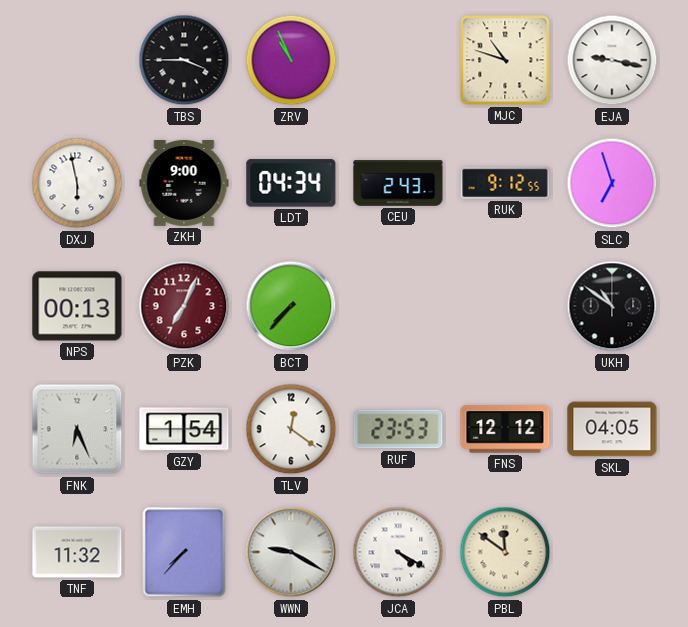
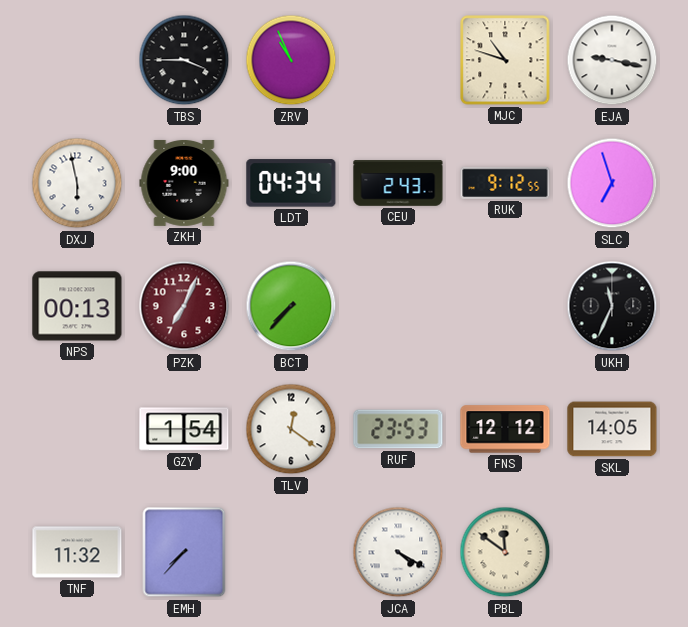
UKH: 10:51 -> 11:34
FNK: 6:26 -> none
SKL: 04:05 -> 14:05
WWN: 9:20 -> none
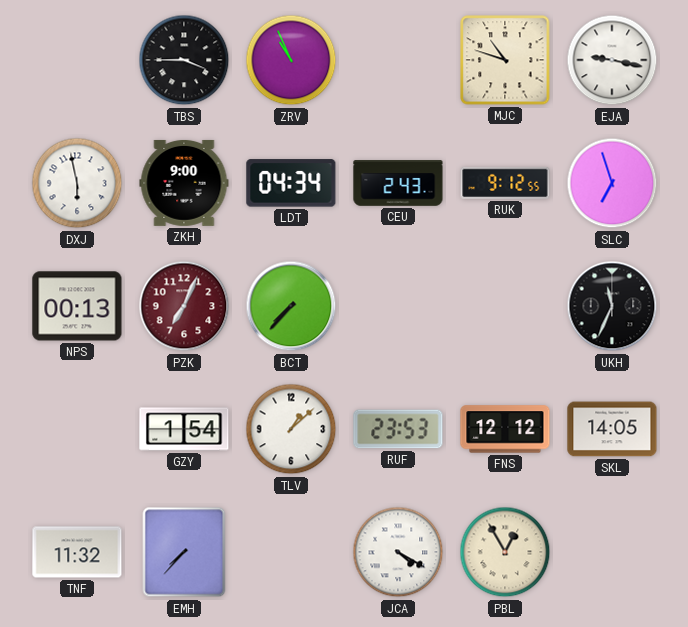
TLV: 12:21 -> 1:08
PBL: 11:51 -> 12:55
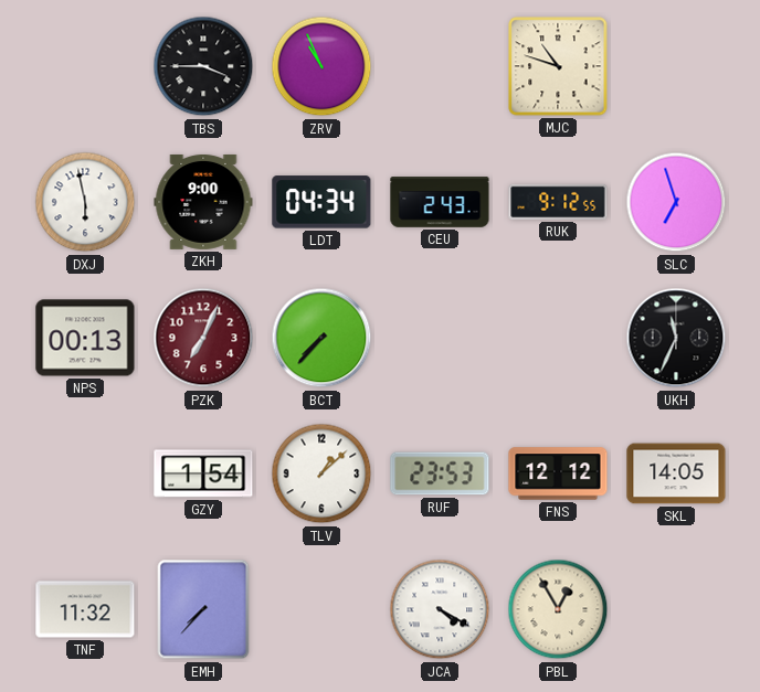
EJA: 9:17 -> none
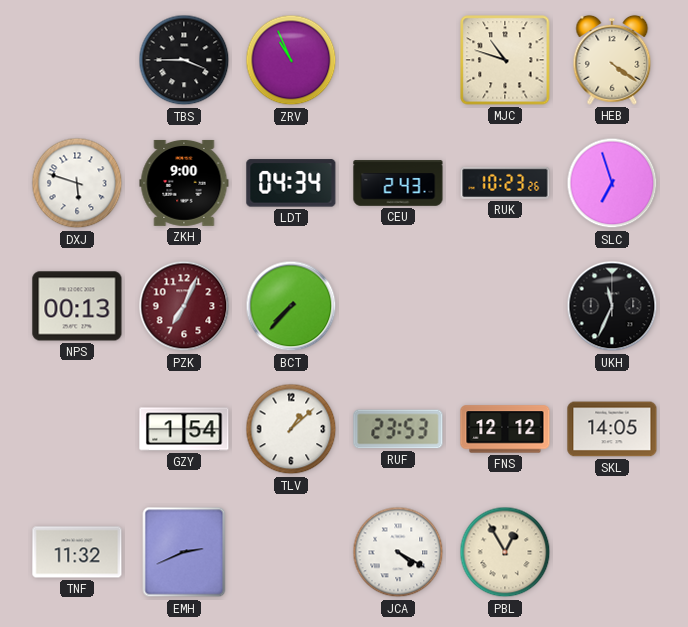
HEB: none -> 4:21
DXJ: 5:58 -> 5:48
RUK: 9:12 -> 10:23
EMH: 7:37 -> 2:41
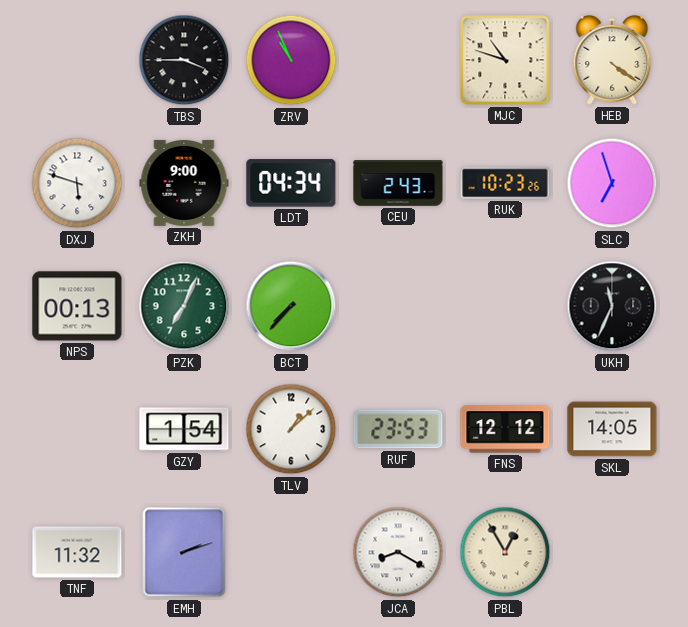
PZK dial: burgundy -> green
EMH: 2:41 -> 2:12
JCA: 4:20 -> 8:20
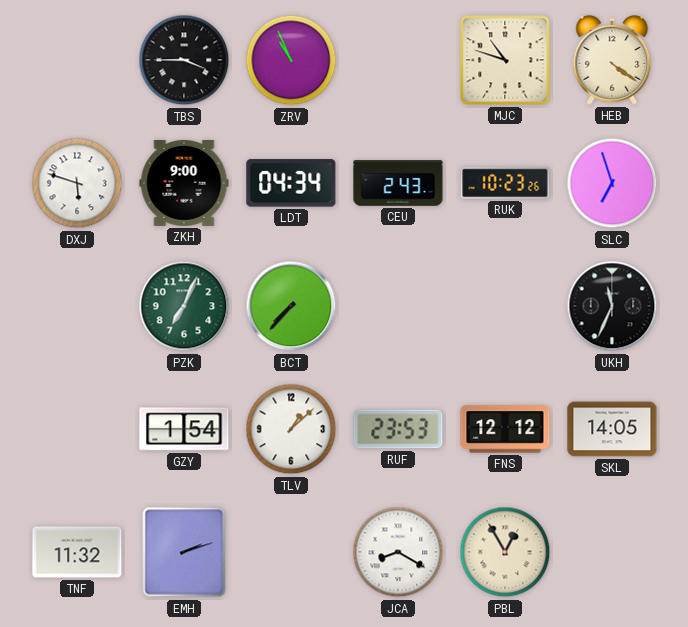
NPS: 00:13 -> none
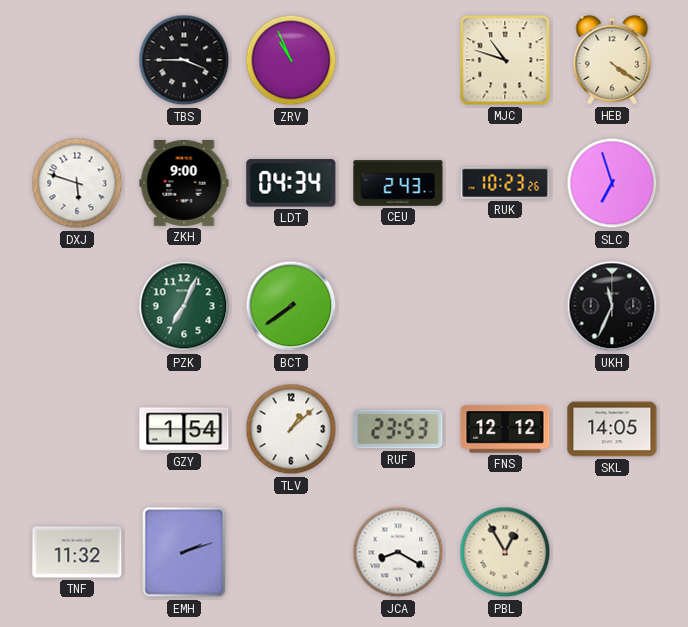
BCT: 7:37 -> 7:39
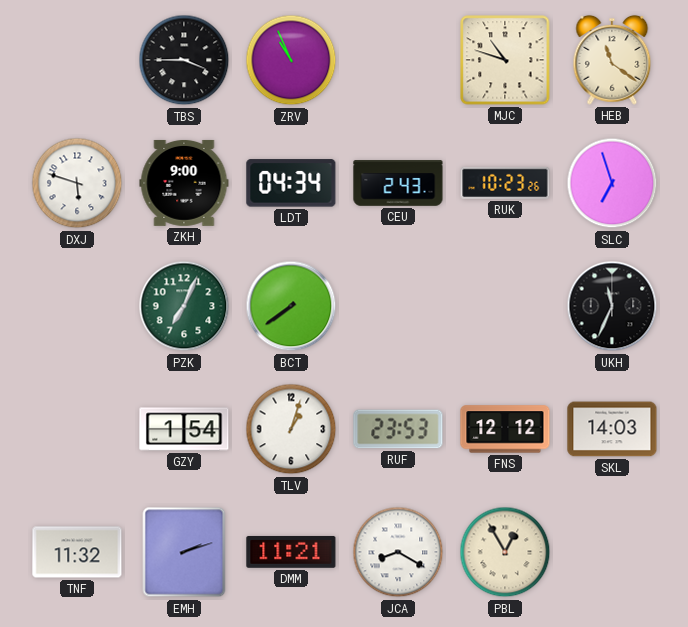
HEB: 4:21 -> 11:21
TLV: 1:08 -> 1:03
SKL: 14:05 -> 14:03
DMM: none -> 11:21
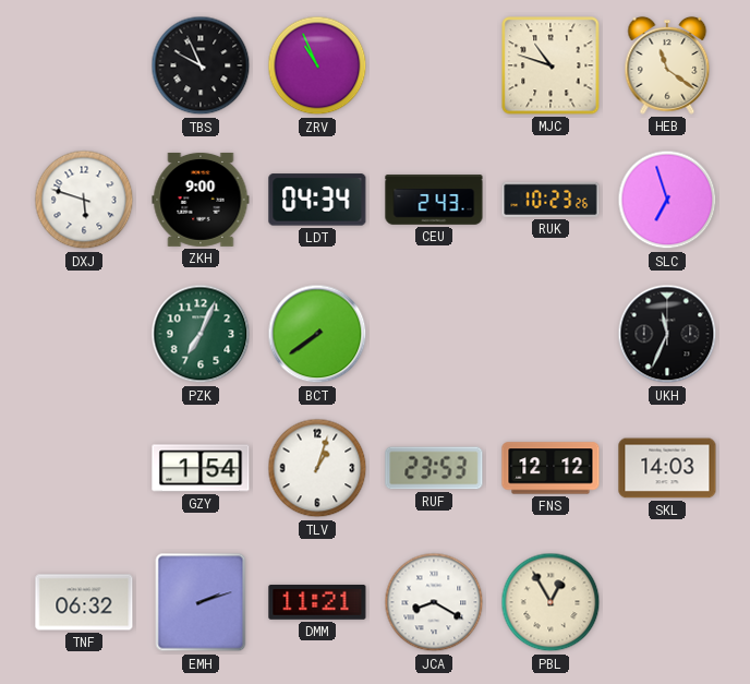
TBS: 3:45 -> 9:56
TNF: 11:32 -> 06:32
